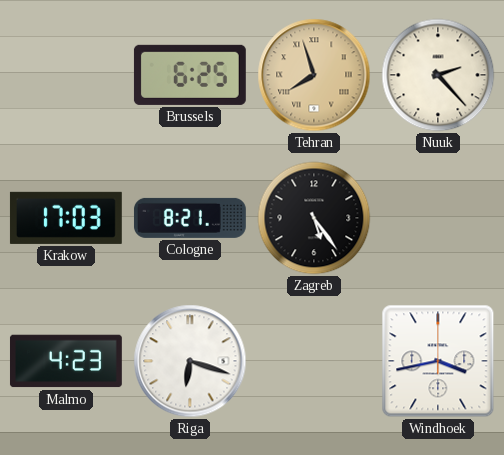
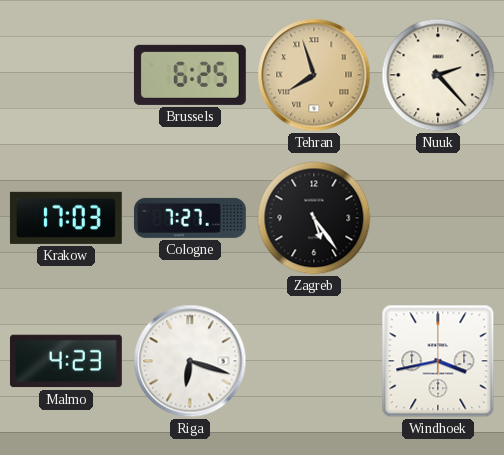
Cologne: 8:21 -> 7:27
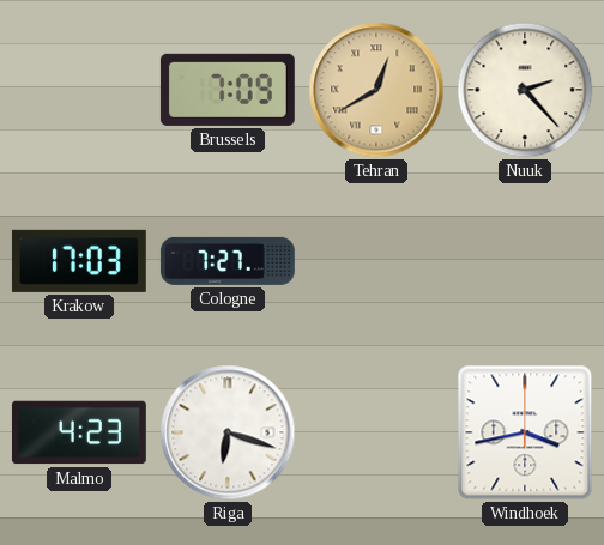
Brussels: 6:25 -> 7:09
Tehran: 7:57 -> 12:40
Zagreb: 5:24 -> none
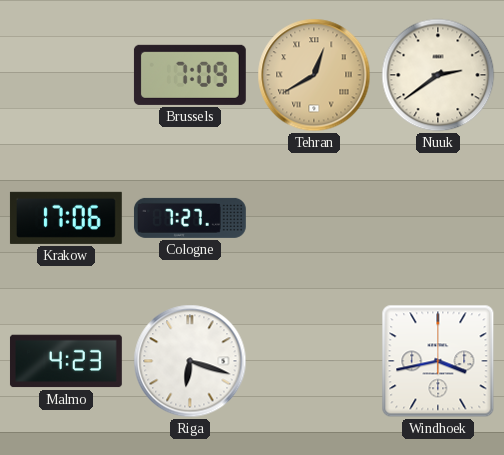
Nuuk: 2:23 -> 2:39
Krakow: 17:03 -> 17:06
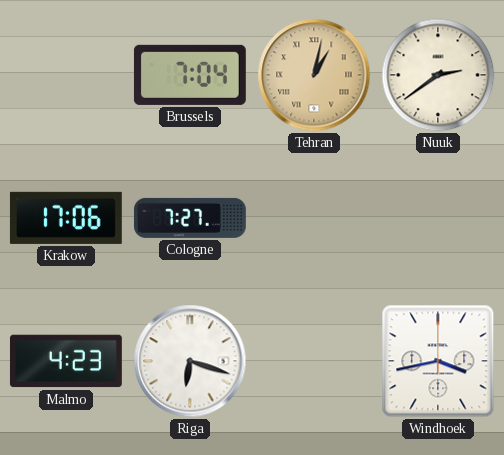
Brussels: 7:09 -> 7:04
Tehran: 12:40 -> 1:02
